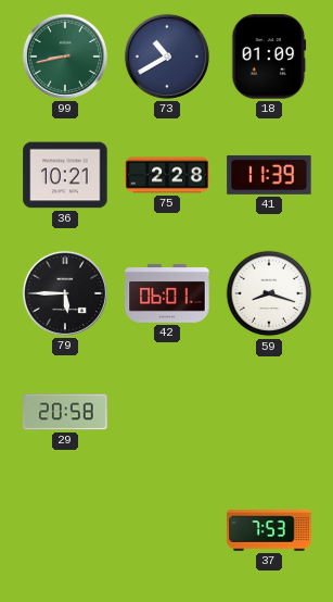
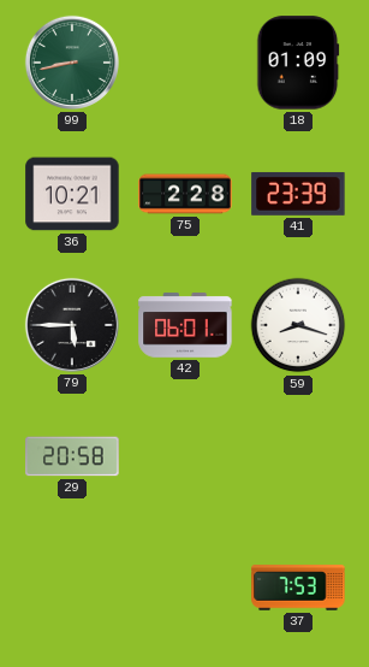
73: 10:40 -> none
41: 11:39 -> 23:39
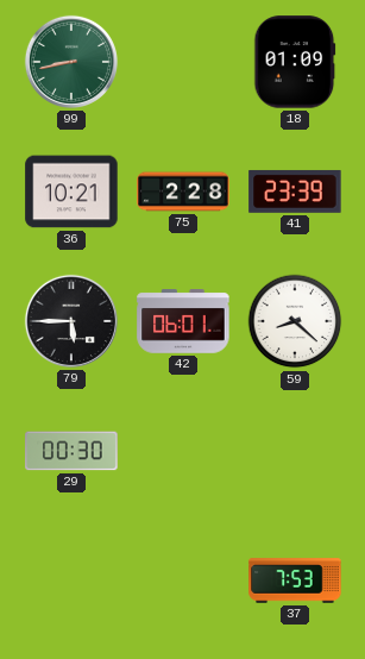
59: 8:18 -> 8:22
29: 20:58 -> 00:30
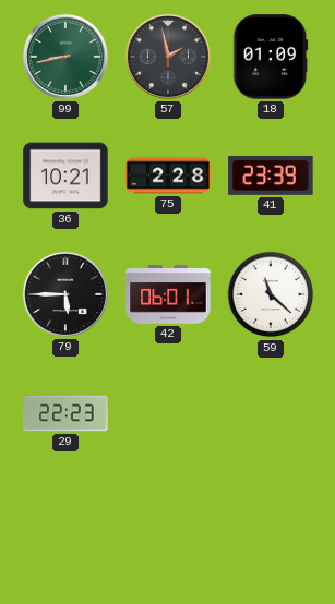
57: none -> 1:58
59: 8:22 -> 11:22
29: 00:30 -> 22:23
37: 7:53 -> none
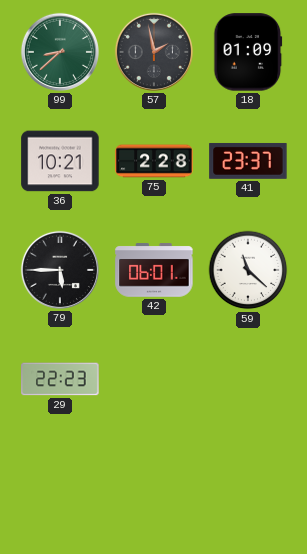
99: 8:43 -> 8:38
41: 23:39 -> 23:37
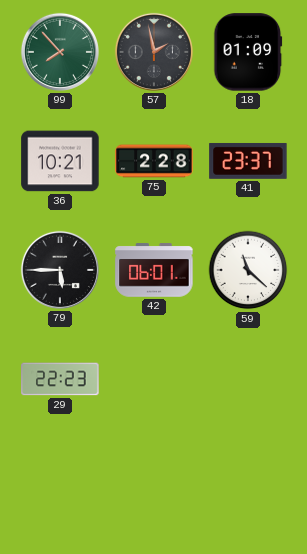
99: 8:38 -> 7:53
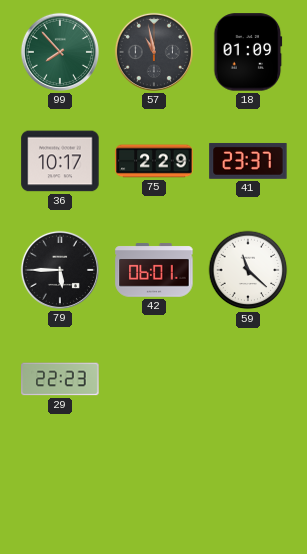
57: 1:58 -> 10:58
36: 10:21 -> 10:17
75: 2:28 -> 2:29
